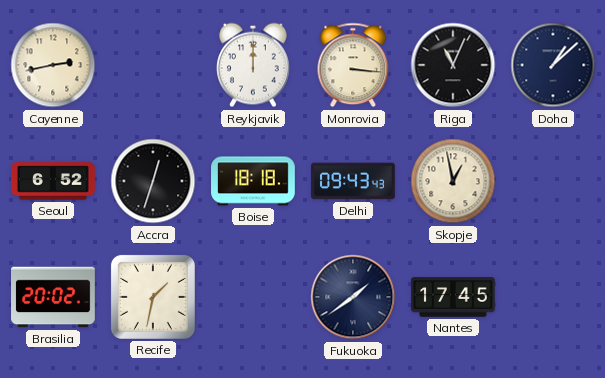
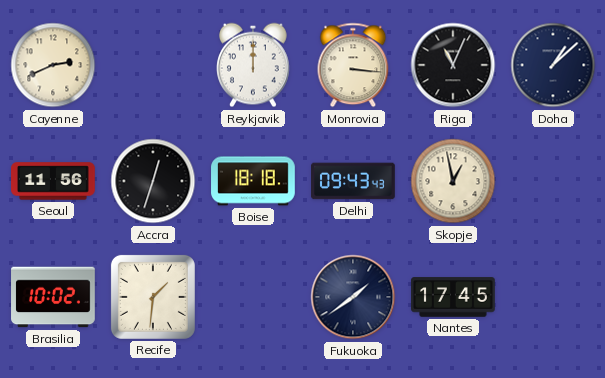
Cayenne: 2:43 -> 2:41
Seoul: 6:52 -> 11:56
Brasilia: 20:02 -> 10:02
Recife: 1:32 -> 1:31
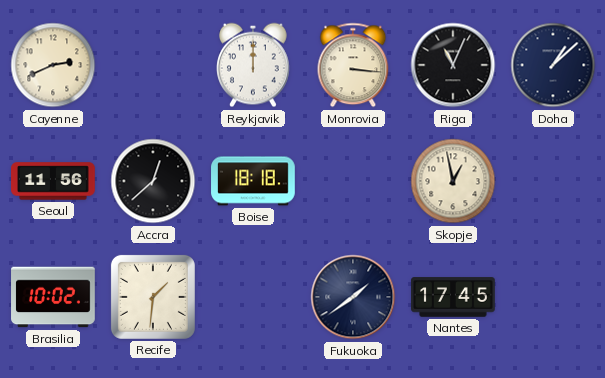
Accra: 12:33 -> 12:38
Delhi: 09:43 -> none
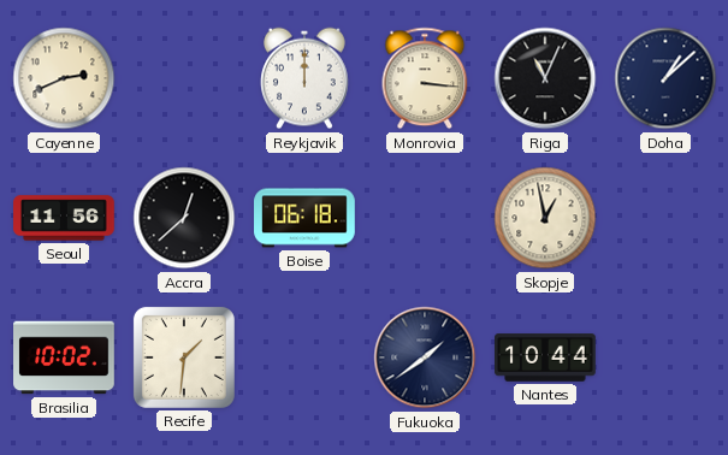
Boise: 18:18 -> 06:18
Nantes: 17:45 -> 10:44
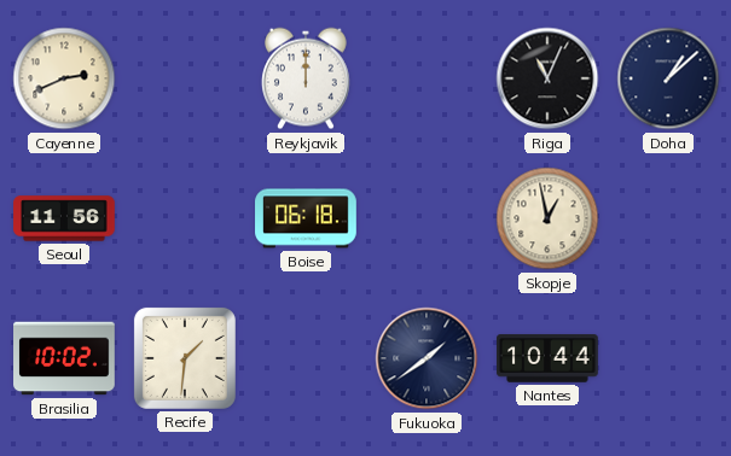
Monrovia: 3:16 -> none
Accra: 12:38 -> none
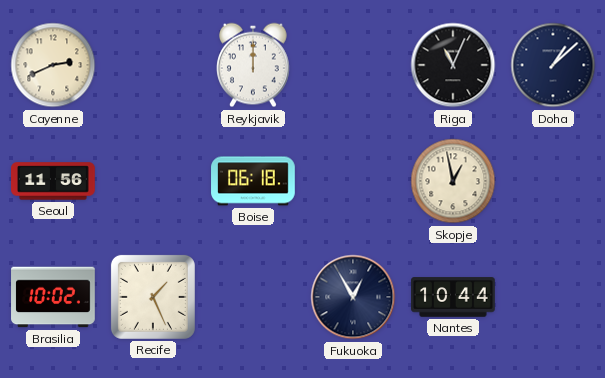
Recife: 1:31 -> 1:26
Fukuoka: 1:39 -> 12:55
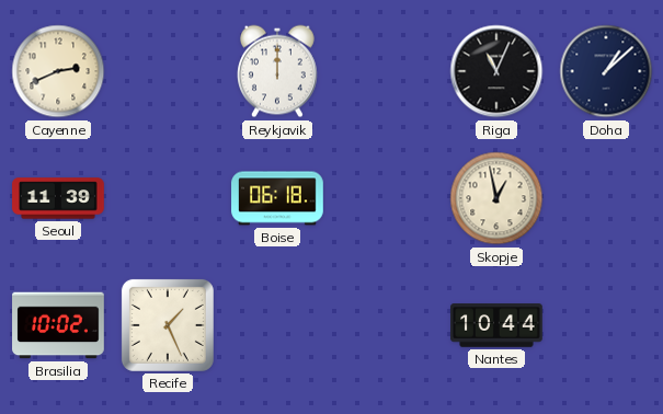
Seoul: 11:56 -> 11:39
Fukuoka: 12:55 -> none
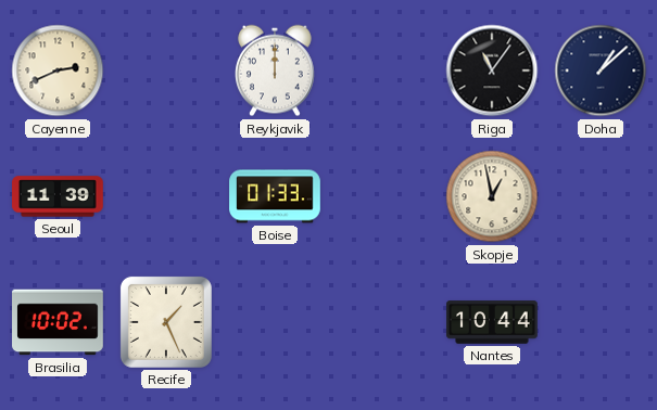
Riga: 11:04 -> 11:06
Boise: 06:18 -> 01:33
